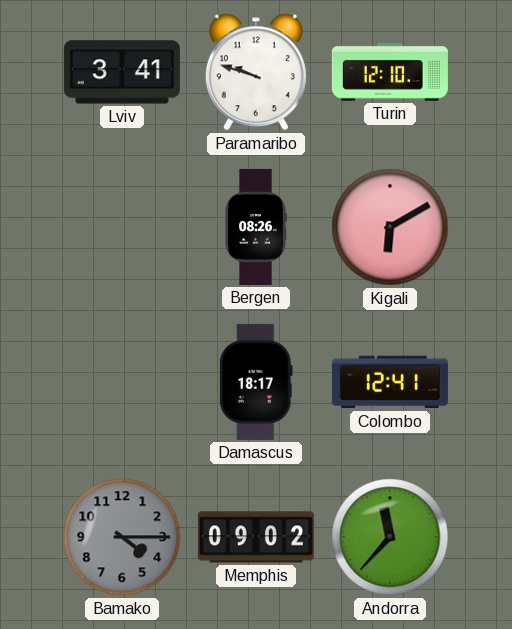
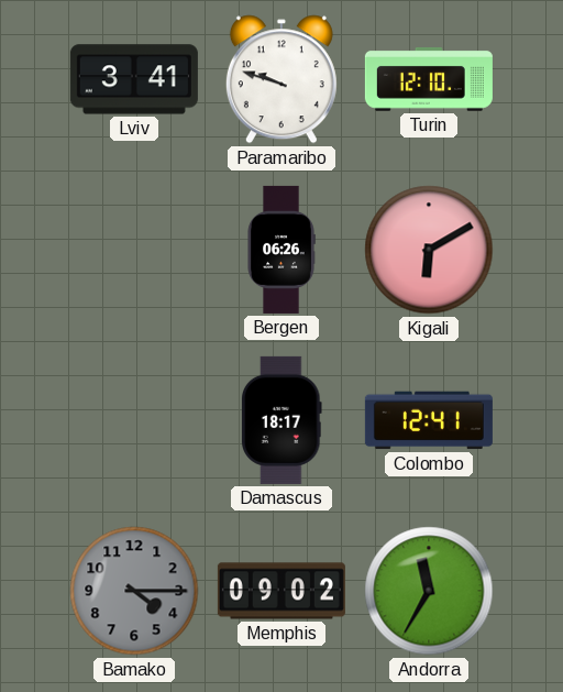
Bergen: 08:26 -> 06:26
Andorra: 11:37 -> 11:35
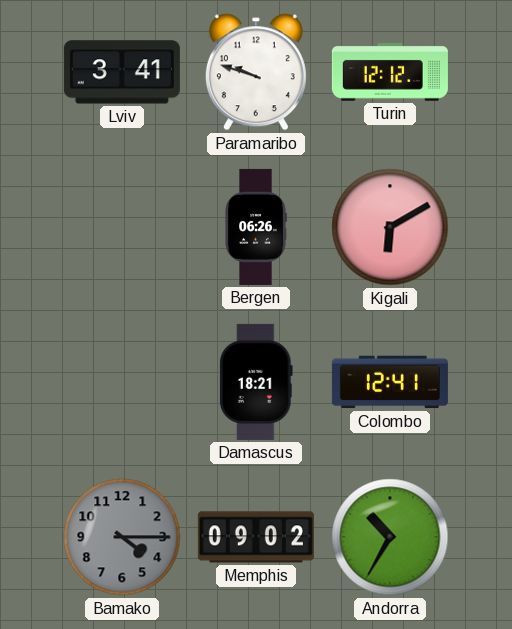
Turin: 12:10 -> 12:12
Damascus: 18:17 -> 18:21
Andorra: 11:35 -> 10:35
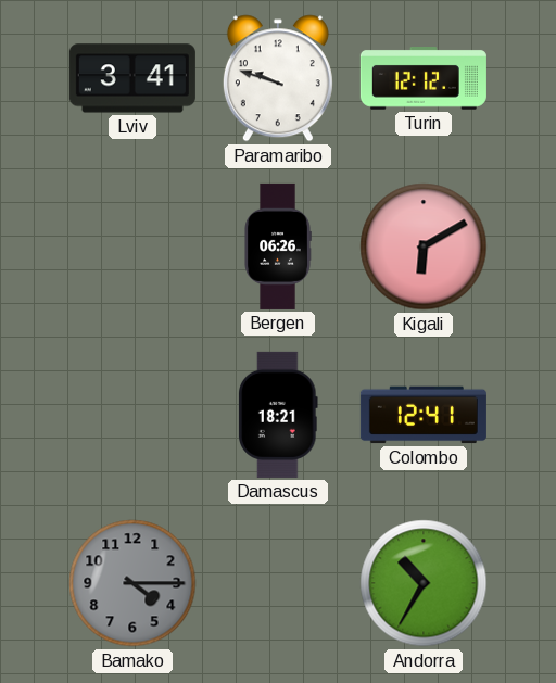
Memphis: 09:02 -> none
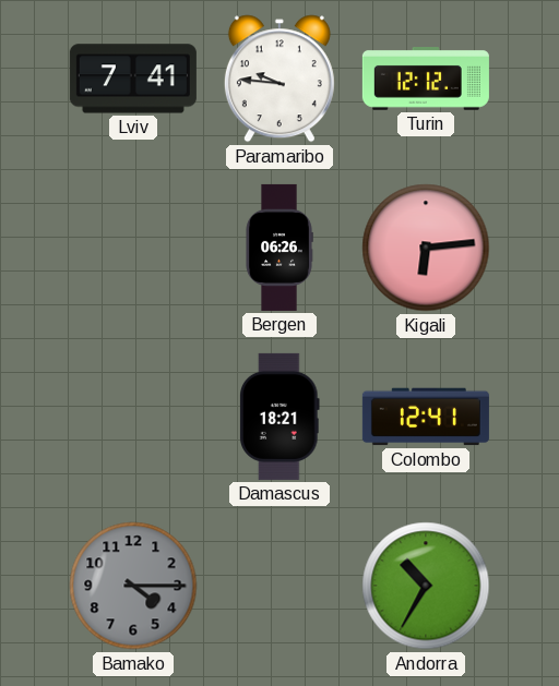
Lviv: 3:41 -> 7:41
Paramaribo: 9:48 -> 9:46
Kigali: 6:10 -> 6:14
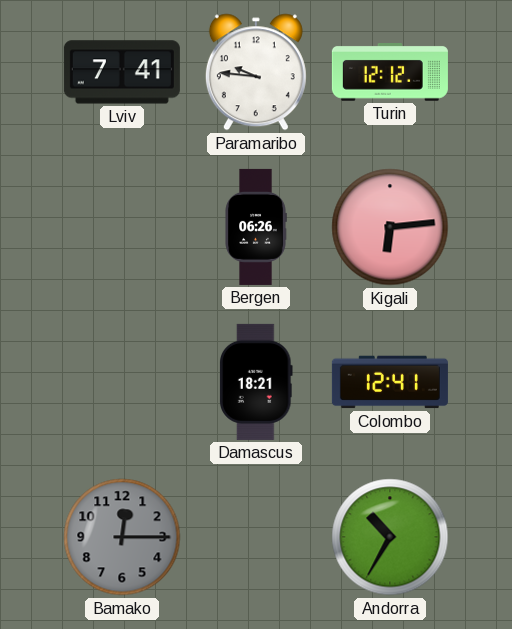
Bamako: 4:15 -> 12:15
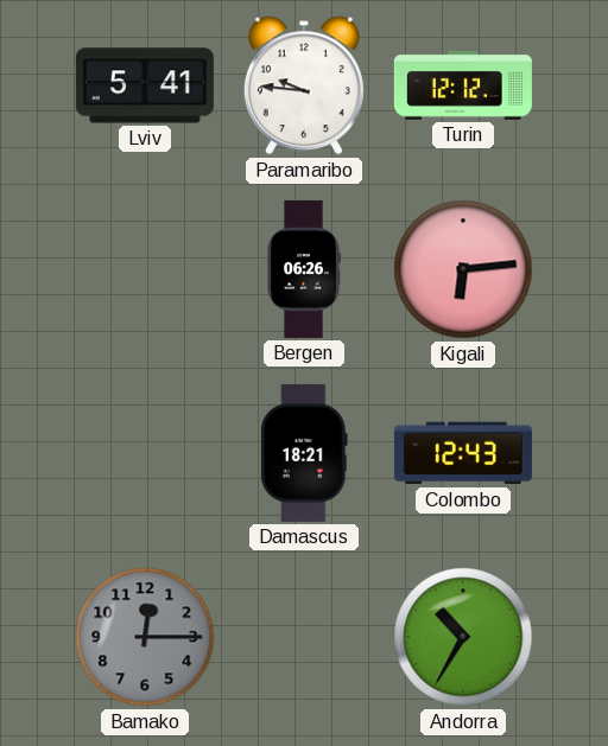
Lviv: 7:41 -> 5:41
Colombo: 12:41 -> 12:43
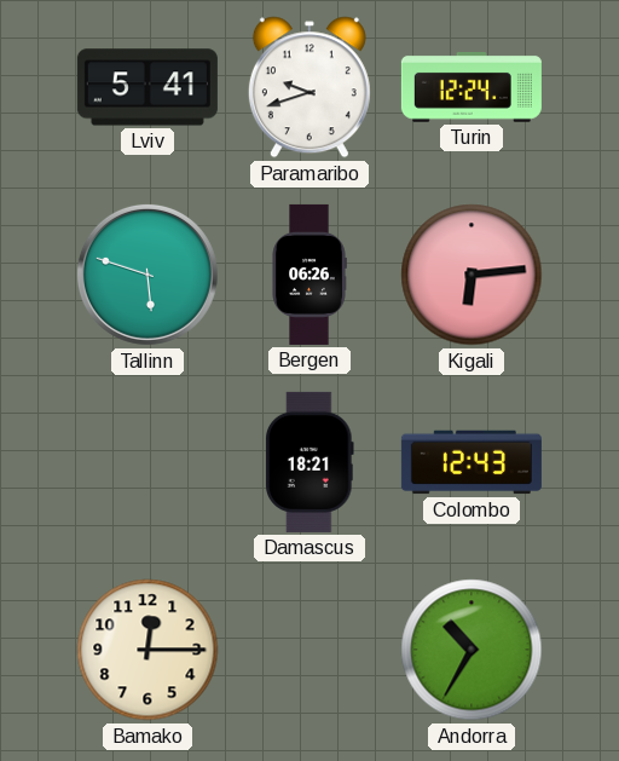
Paramaribo: 9:46 -> 9:42
Turin: 12:12 -> 12:24
Tallinn: none -> 5:48
Bamako dial: grey -> cream
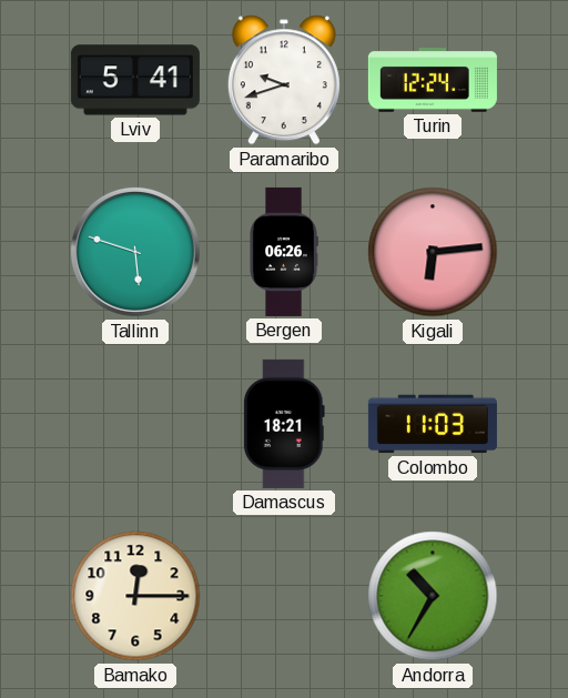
Colombo: 12:43 -> 11:03
